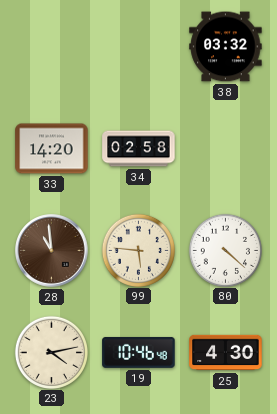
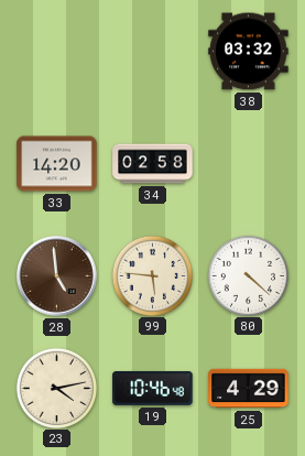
28: 10:59 -> 4:59
25: 4:30 -> 4:29
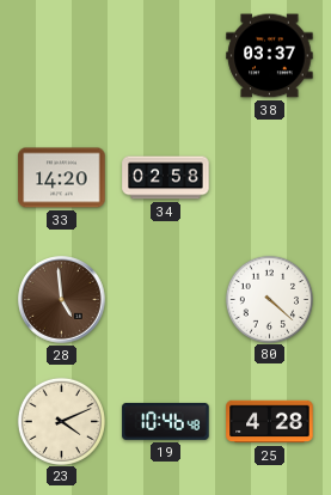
38: 03:32 -> 03:37
99: 5:46 -> none
23: 4:13 -> 4:11
25: 4:29 -> 4:28
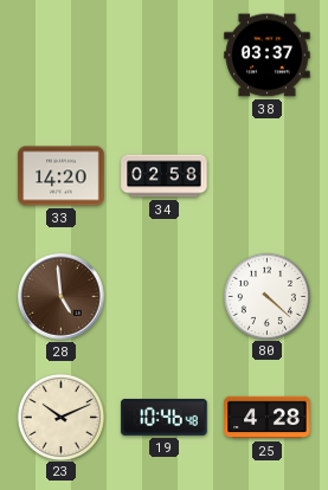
23: 4:11 -> 10:11
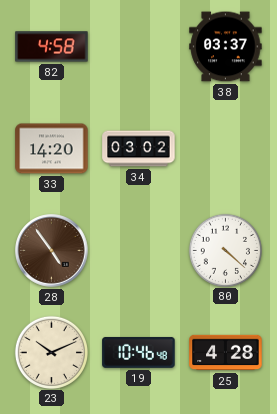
82: none -> 4:58
34: 02:58 -> 03:02
28: 4:59 -> 4:54
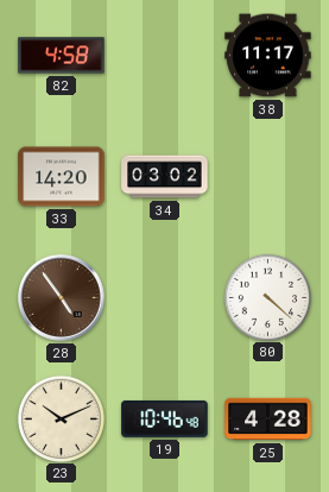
38: 03:37 -> 11:17
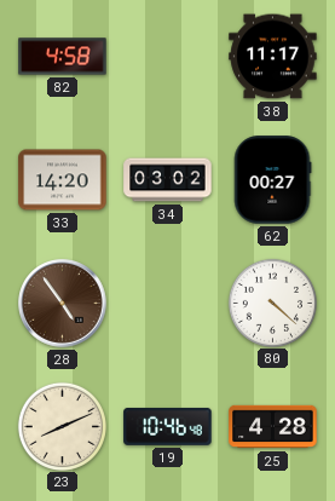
62: none -> 00:27
23: 10:11 -> 8:11
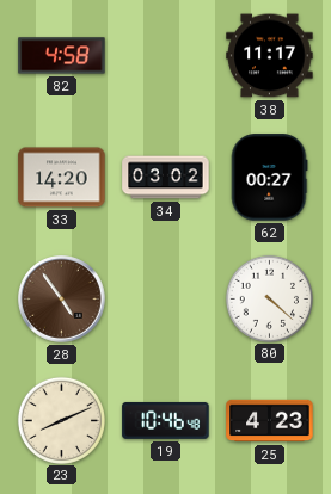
25: 4:28 -> 4:23
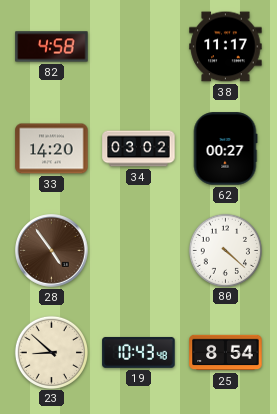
23: 8:11 -> 8:52
19: 10:46 -> 10:43
25: 4:23 -> 8:54
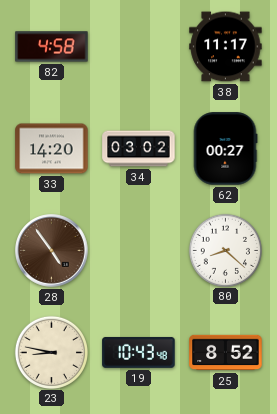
80: 4:22 -> 8:22
23: 8:52 -> 8:47
25: 8:54 -> 8:52
